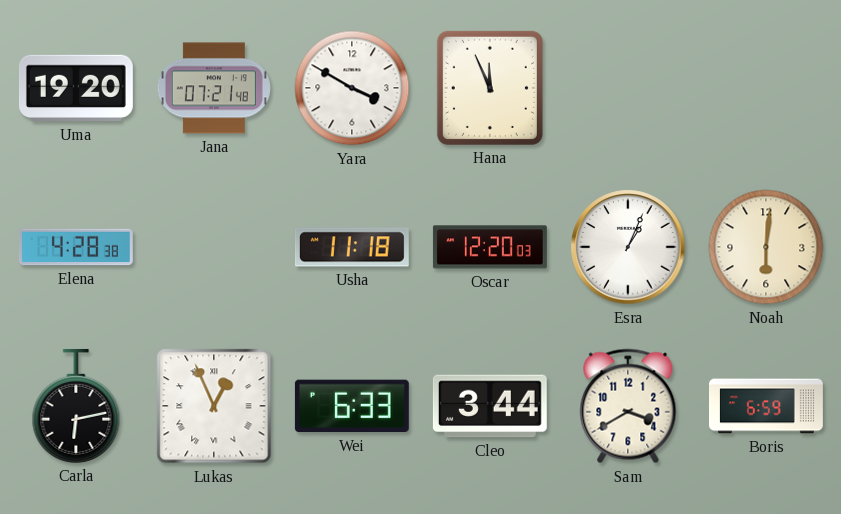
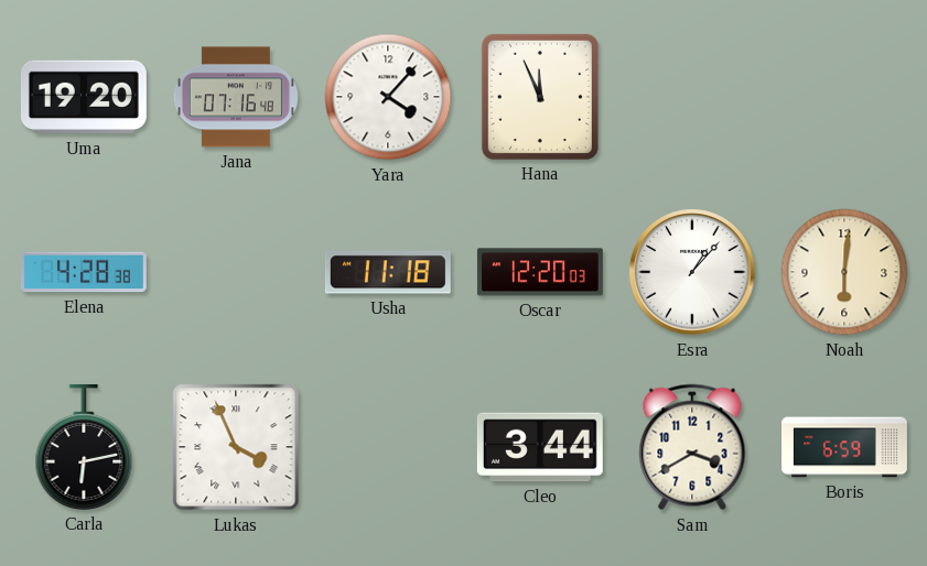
Jana: 07:21 -> 07:16
Yara: 3:50 -> 4:07
Esra: 1:04 -> 1:07
Lukas: 12:56 -> 3:56
Wei: 6:33 -> none
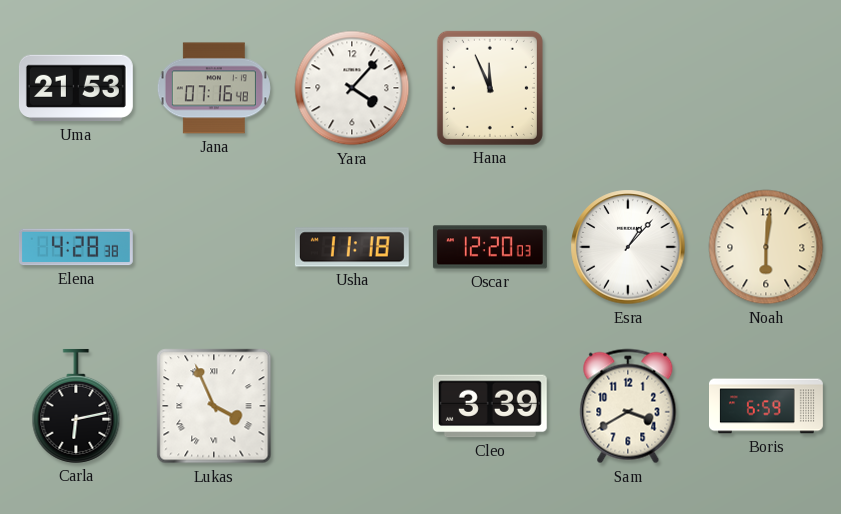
Uma: 19:20 -> 21:53
Cleo: 3:44 -> 3:39
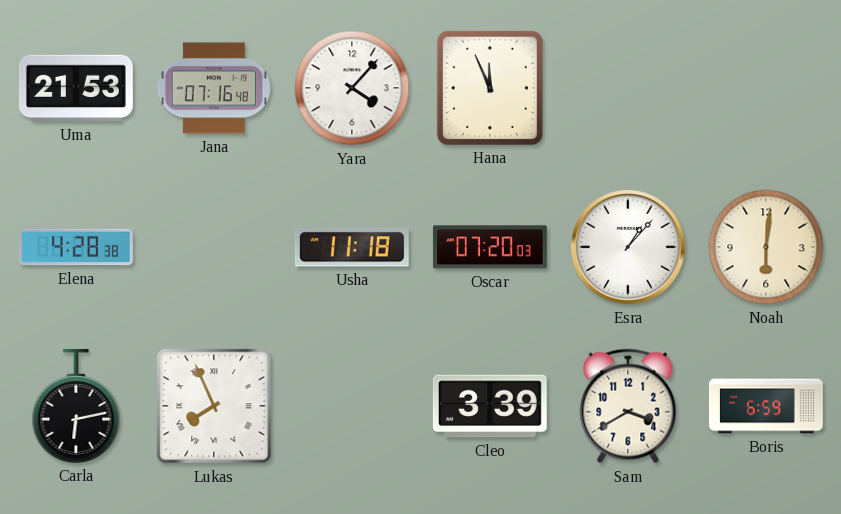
Oscar: 12:20 -> 07:20
Lukas: 3:56 -> 7:56
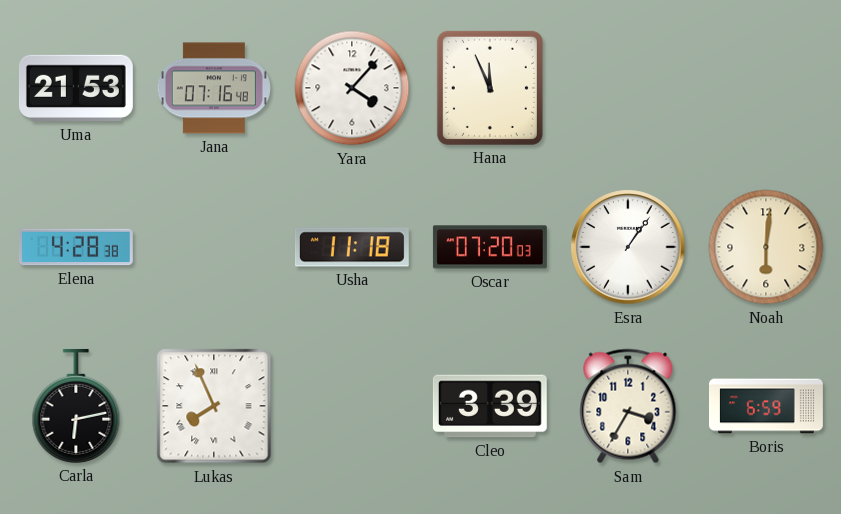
Esra: 1:07 -> 1:06
Sam: 3:40 -> 3:35
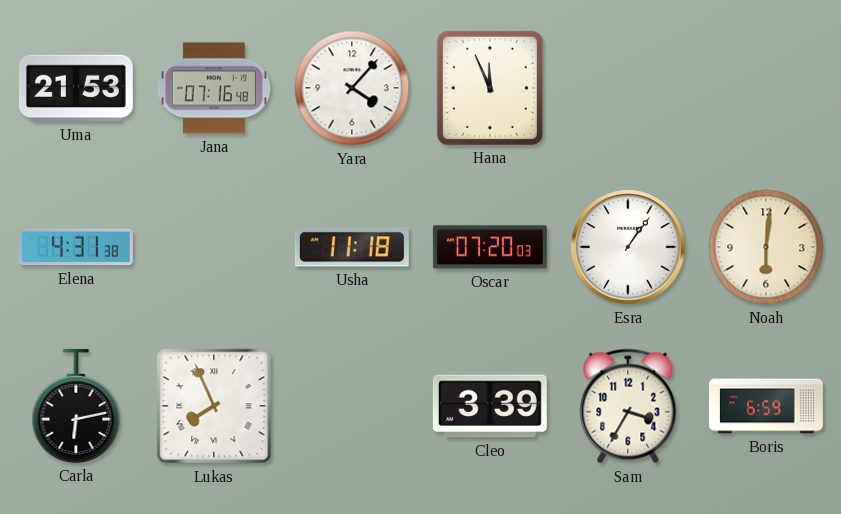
Elena: 4:28 -> 4:31
